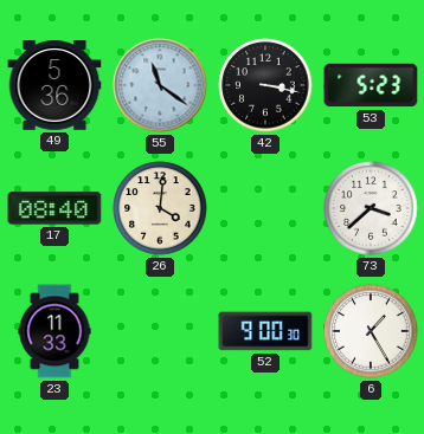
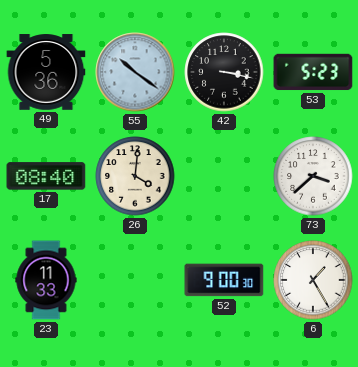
55: 11:21 -> 10:21
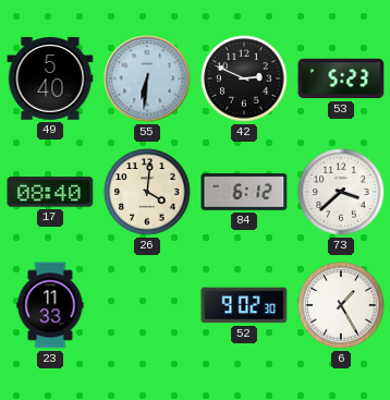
49: 5:36 -> 5:40
55: 10:21 -> 6:31
42: 3:17 -> 2:49
84: none -> 6:12
52: 9:00 -> 9:02
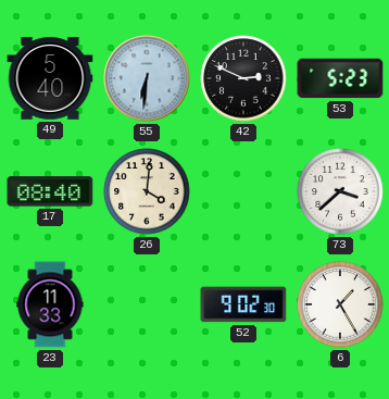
84: 6:12 -> none
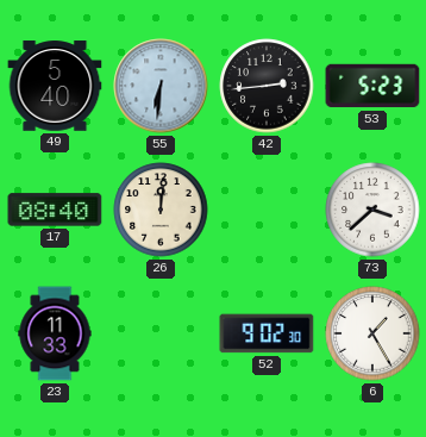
42: 2:49 -> 2:44
26: 4:01 -> 12:01
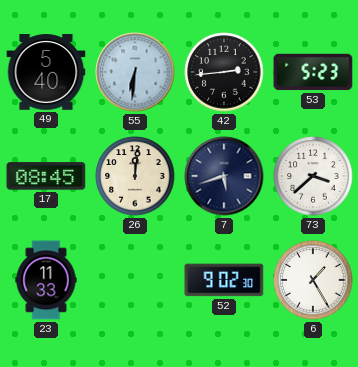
17: 08:40 -> 08:45
7: none -> 5:42
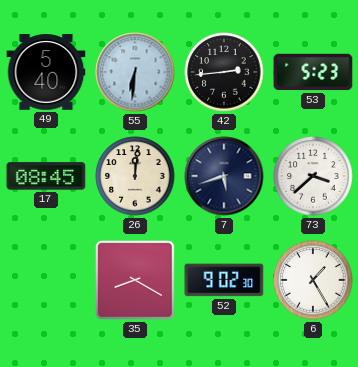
23: 11:33 -> none
35: none -> 8:20
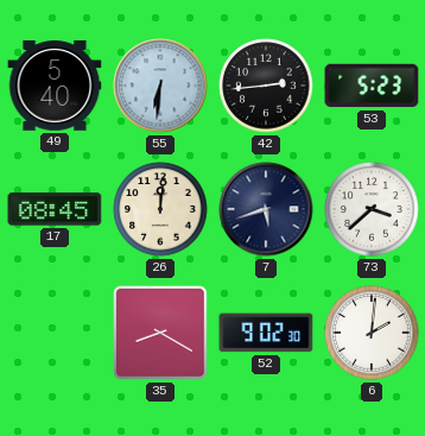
6: 1:25 -> 2:01
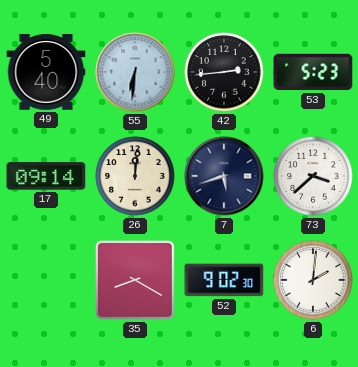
17: 08:45 -> 09:14
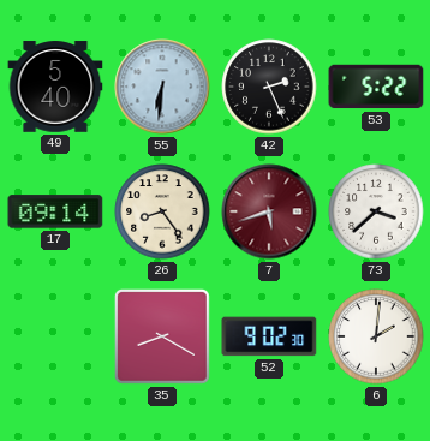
42: 2:44 -> 2:26
53: 5:23 -> 5:22
26: 12:01 -> 8:24
7 dial: navy -> burgundy
